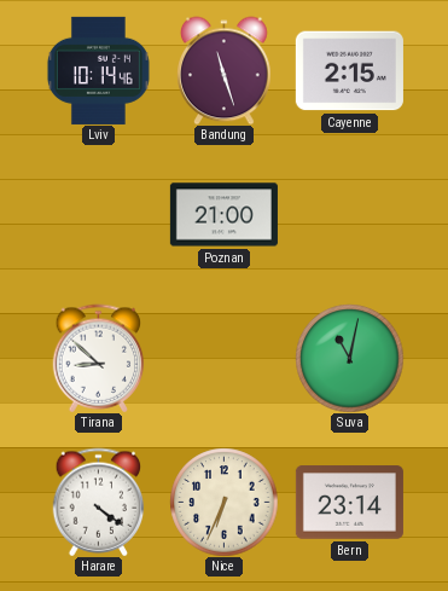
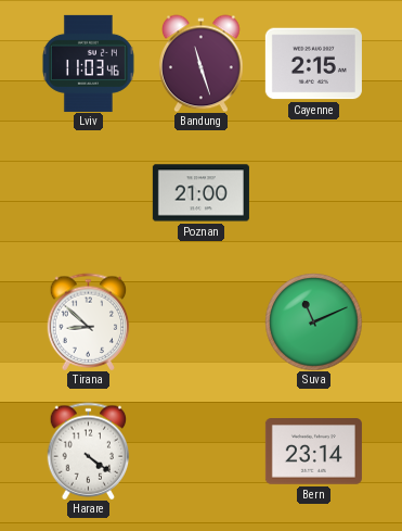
Lviv: 10:14 -> 11:03
Suva: 11:02 -> 11:11
Nice: 6:34 -> none
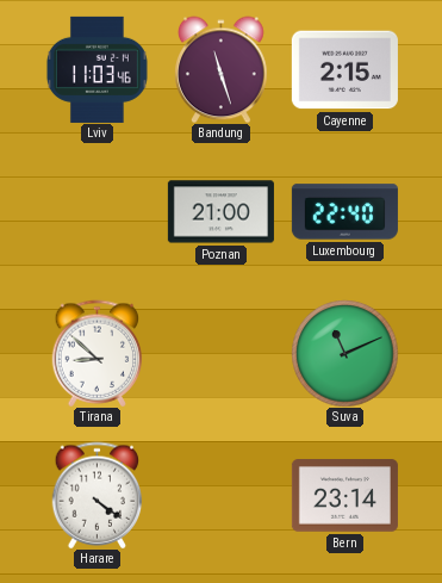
Luxembourg: none -> 22:40
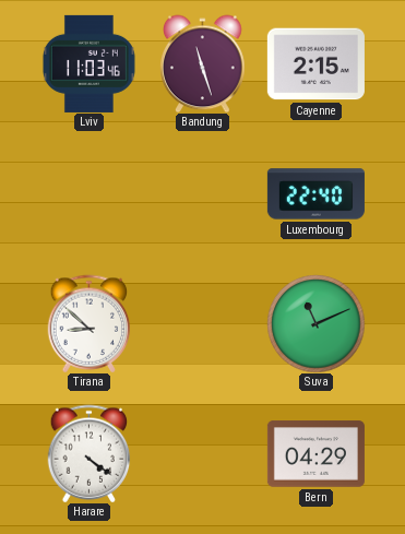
Poznan: 21:00 -> none
Bern: 23:14 -> 04:29
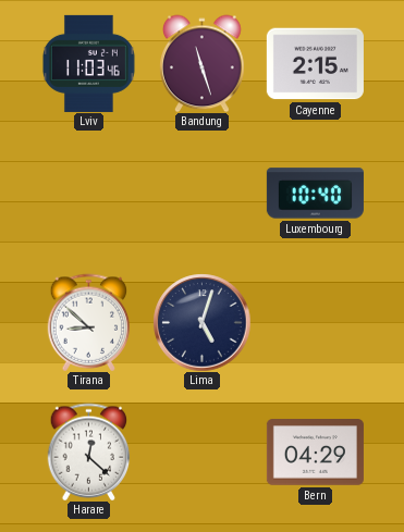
Luxembourg: 22:40 -> 10:40
Lima: none -> 5:03
Suva: 11:11 -> none
Harare: 4:21 -> 12:22
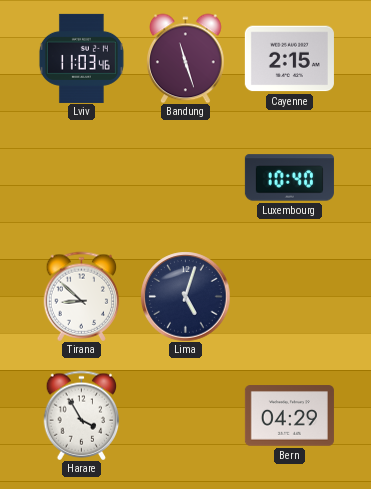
Harare: 12:22 -> 3:55
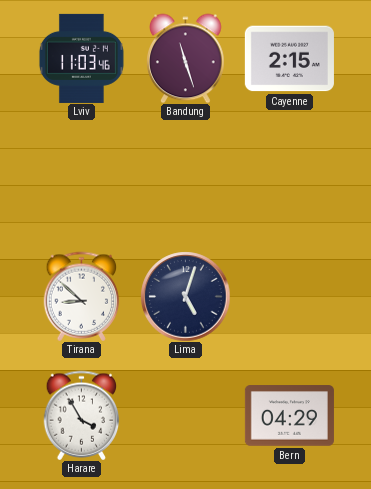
Luxembourg: 10:40 -> none
